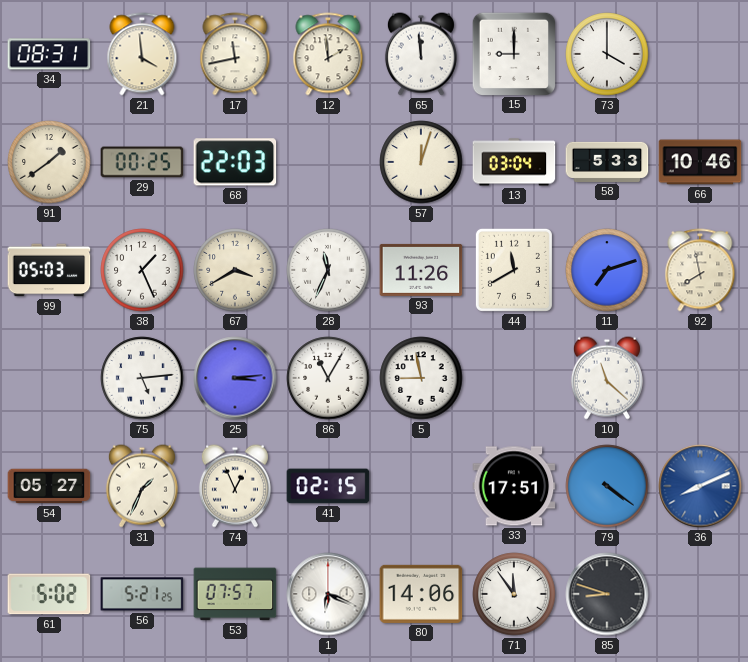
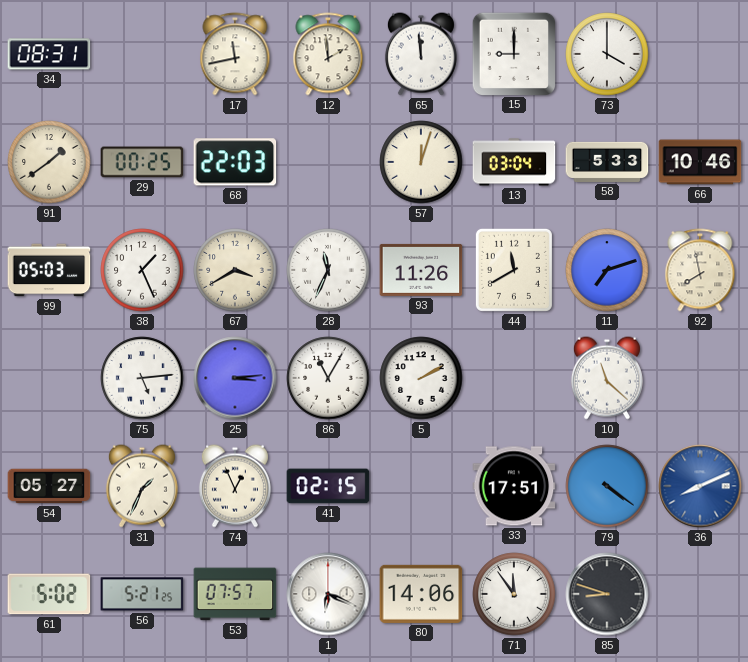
21: 3:59 -> none
5: 8:58 -> 2:10
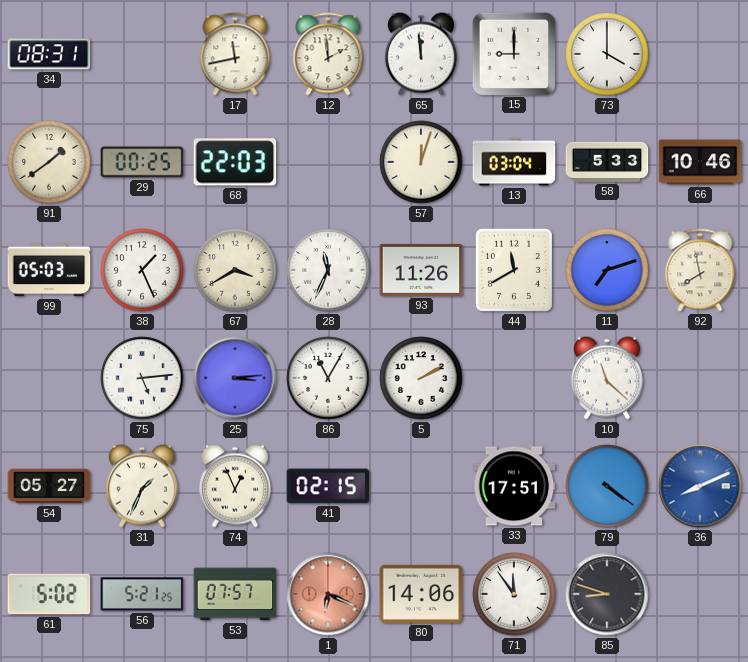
1 dial: white -> salmon
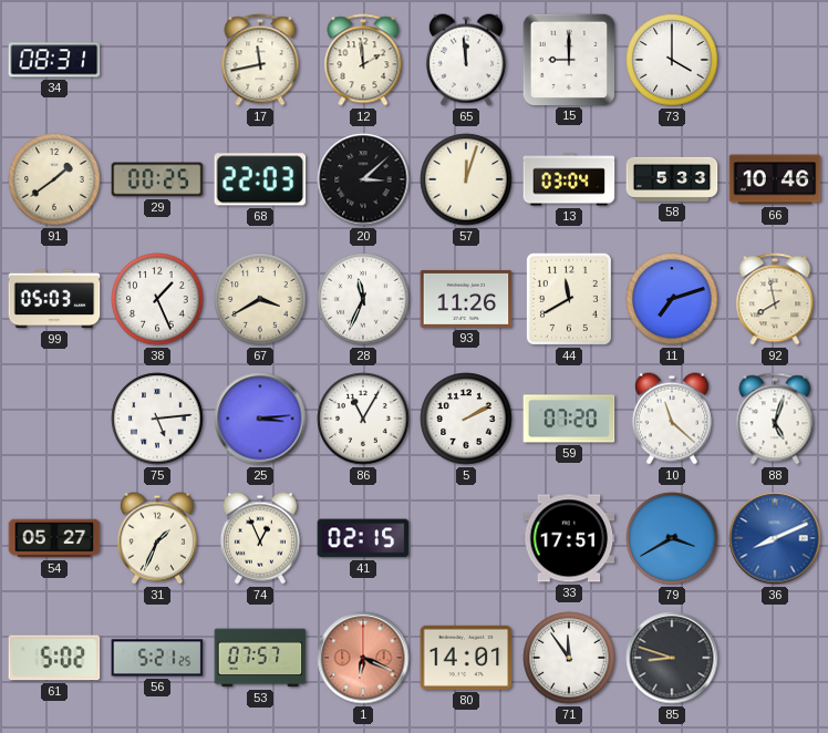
20: none -> 3:08
59: none -> 07:20
88: none -> 5:03
79: 4:21 -> 3:40
80: 14:06 -> 14:01
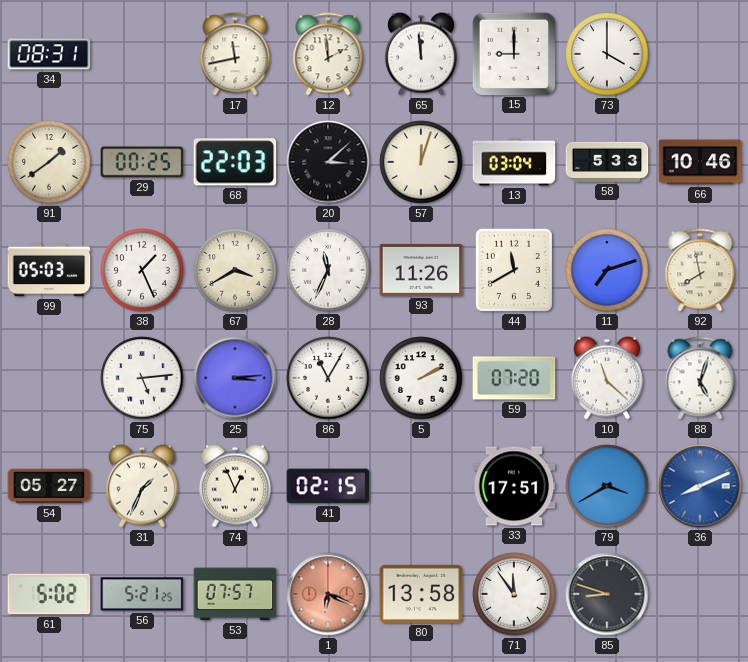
80: 14:01 -> 13:58
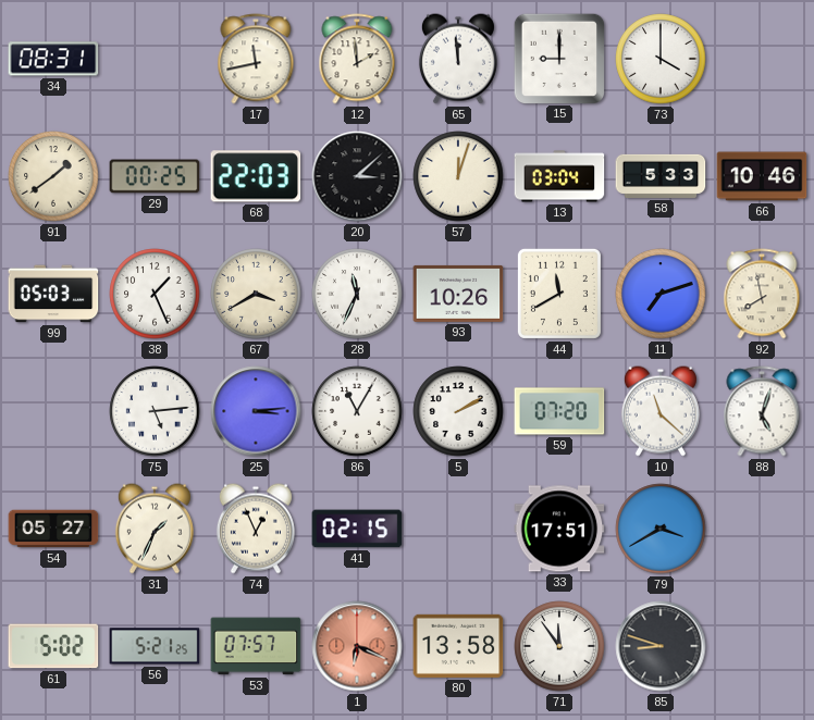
93: 11:26 -> 10:26
36: 8:11 -> none
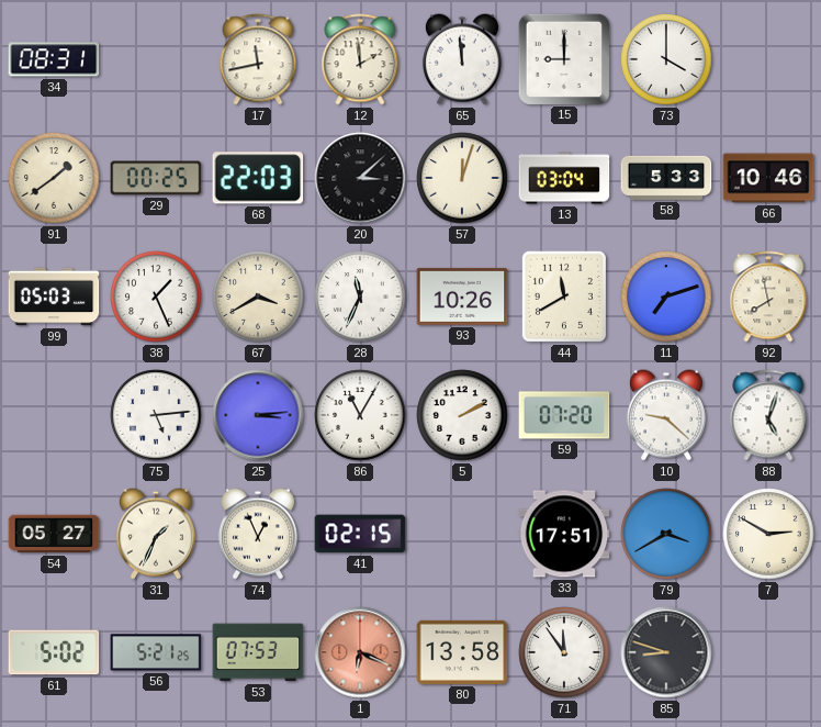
10: 11:22 -> 9:22
7: none -> 2:50
53: 07:57 -> 07:53
